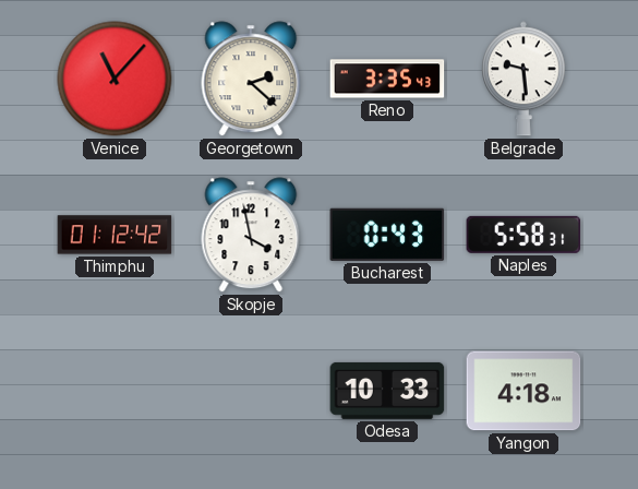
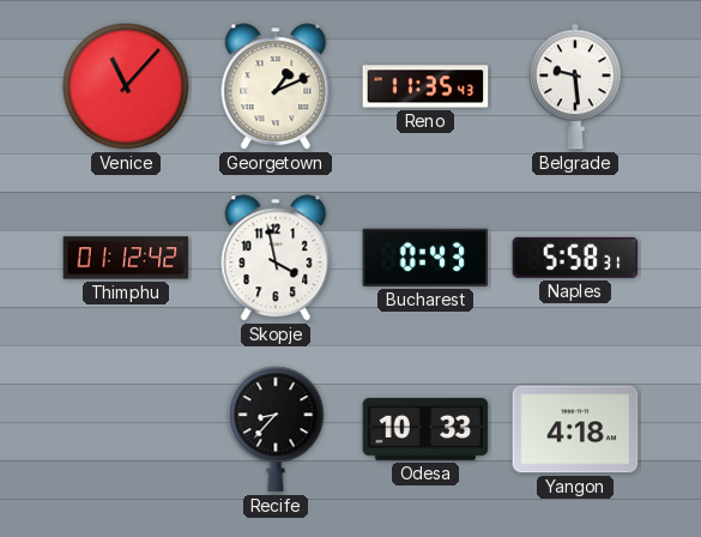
Georgetown: 2:22 -> 1:11
Reno: 3:35 -> 11:35
Recife: none -> 8:37
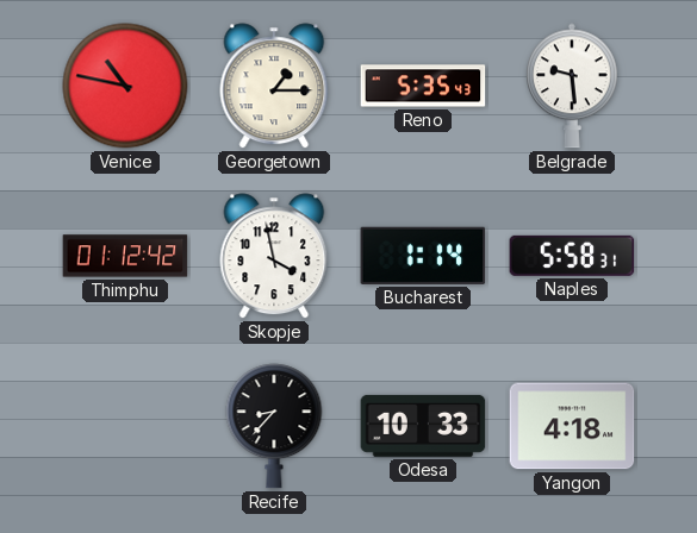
Venice: 11:07 -> 10:47
Georgetown: 1:11 -> 1:15
Reno: 11:35 -> 5:35
Bucharest: 0:43 -> 1:14
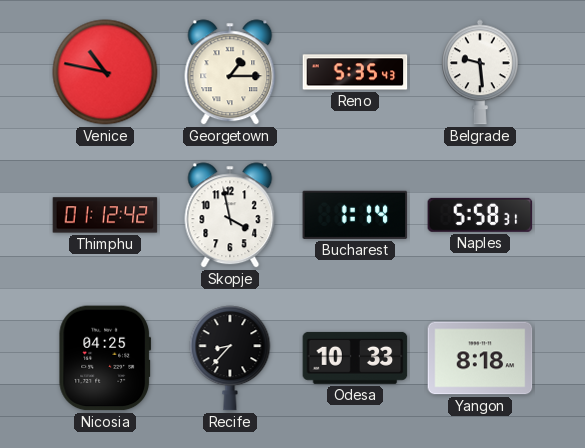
Nicosia: none -> 04:25
Yangon: 4:18 -> 8:18
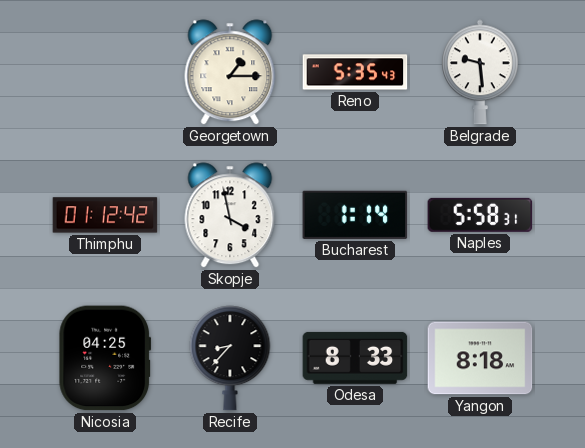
Venice: 10:47 -> none
Odesa: 10:33 -> 8:33
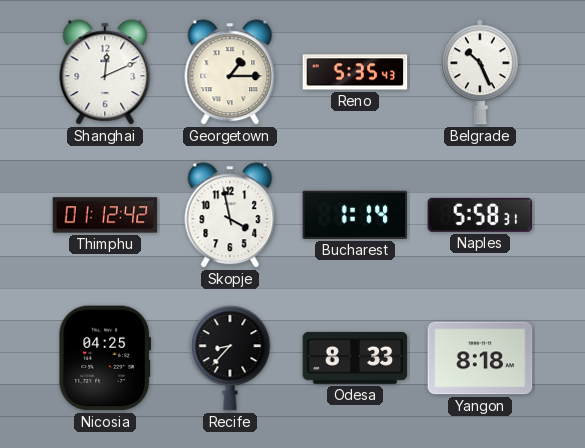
Shanghai: none -> 12:11
Belgrade: 9:29 -> 10:26
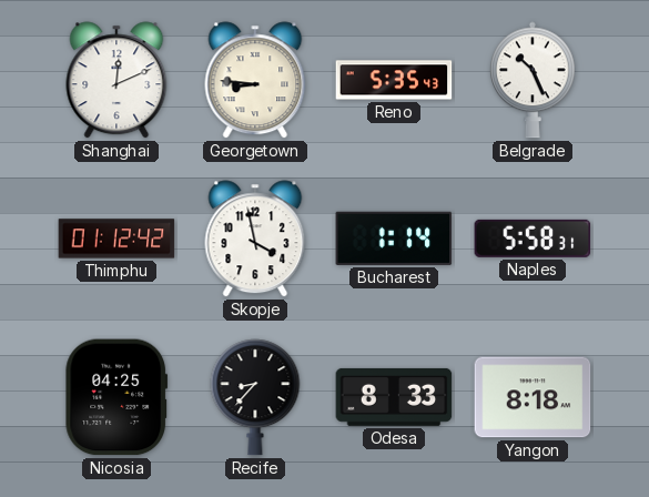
Georgetown: 1:15 -> 8:46
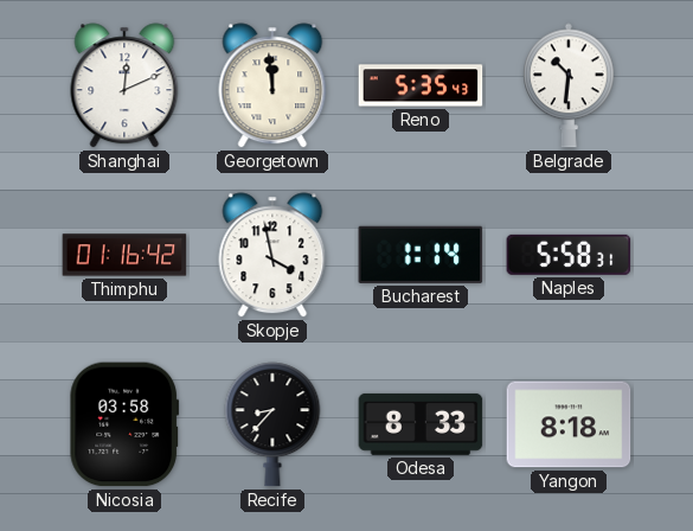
Georgetown: 8:46 -> 11:59
Belgrade: 10:26 -> 10:31
Thimphu: 01:12 -> 01:16
Nicosia: 04:25 -> 03:58
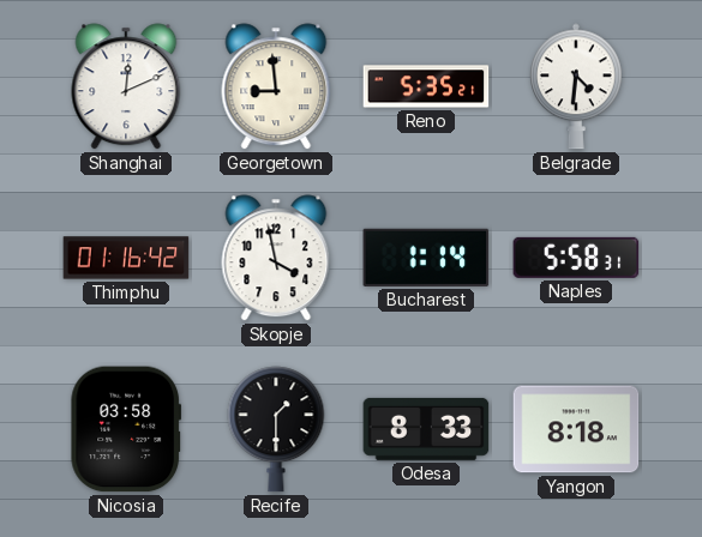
Georgetown: 11:59 -> 8:59
Reno: 5:35:43 -> 5:35:21
Belgrade: 10:31 -> 4:31
Recife: 8:37 -> 1:30
